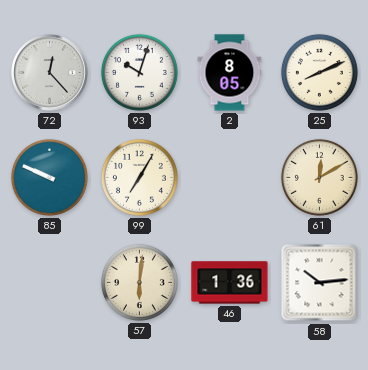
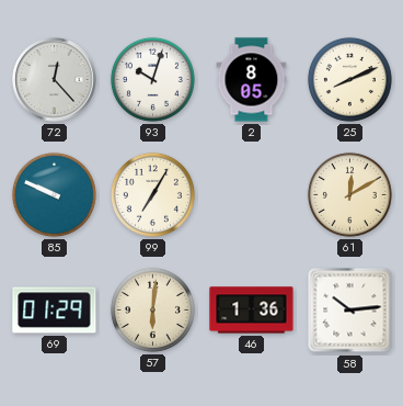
69: none -> 01:29
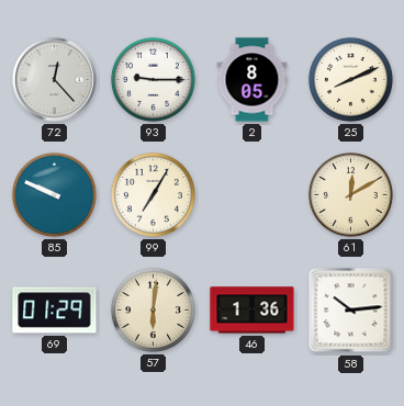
93: 10:03 -> 9:15
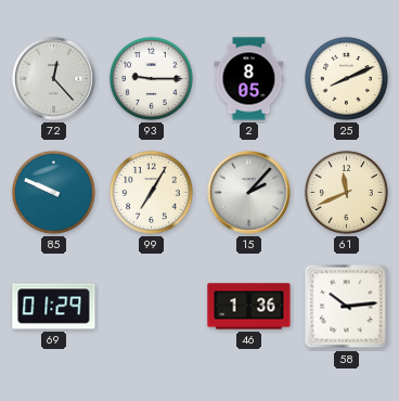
15: none -> 2:07
61: 12:10 -> 11:41
57: 6:01 -> none
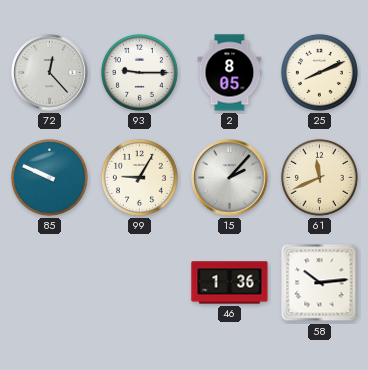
99: 7:05 -> 9:05
69: 01:29 -> none
